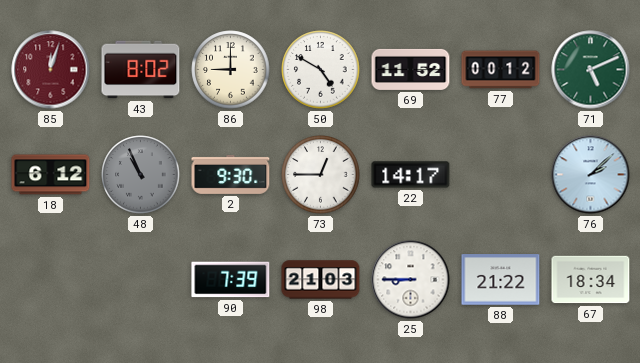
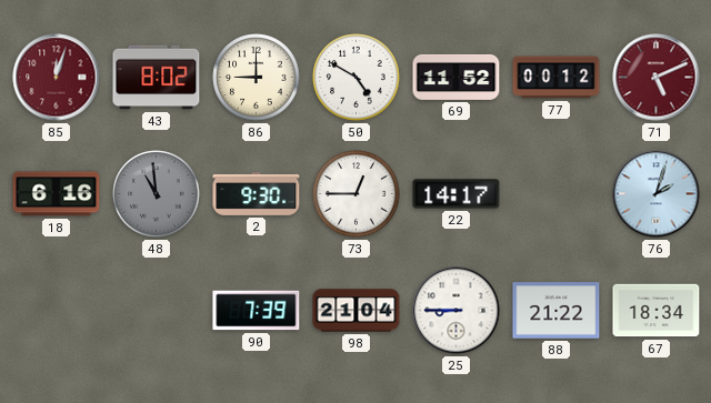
71 dial: green -> burgundy
18: 6:12 -> 6:16
48: 10:56 -> 10:59
76: 2:08 -> 2:03
98: 21:03 -> 21:04
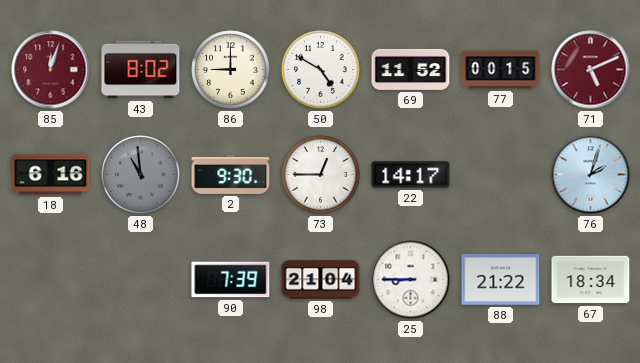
77: 00:12 -> 00:15
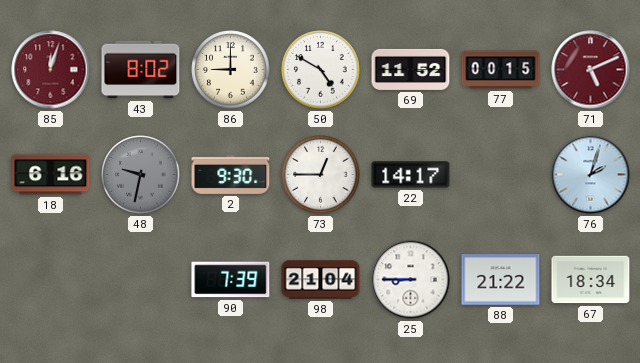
48: 10:59 -> 9:32
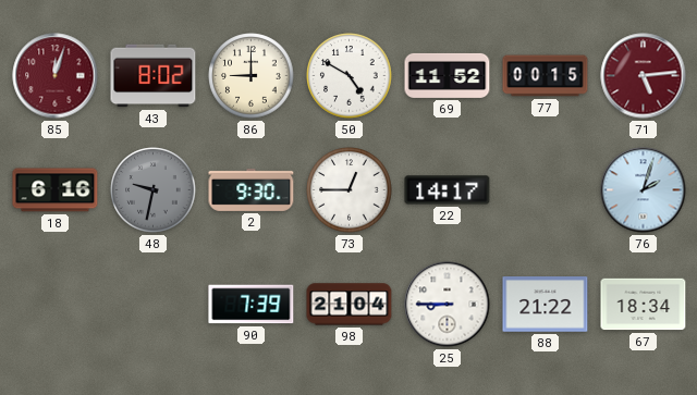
71: 5:11 -> 5:14
